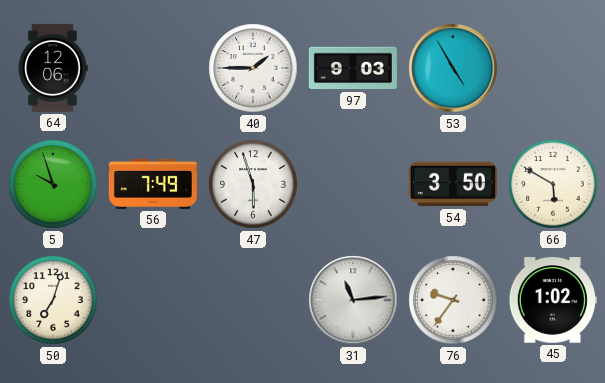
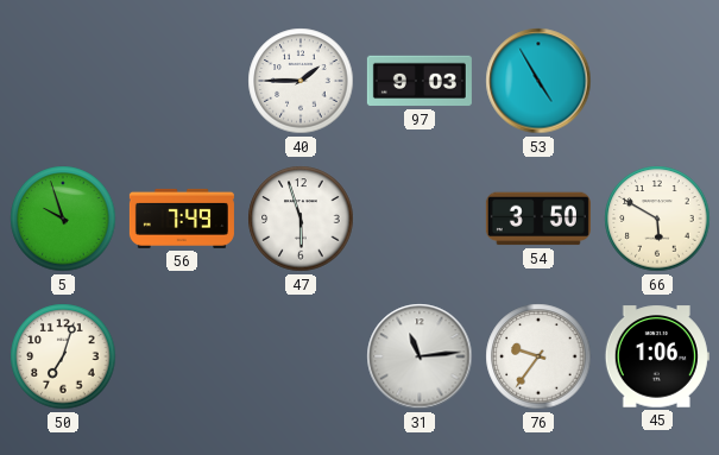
64: 12:06 -> none
45: 1:02 -> 1:06
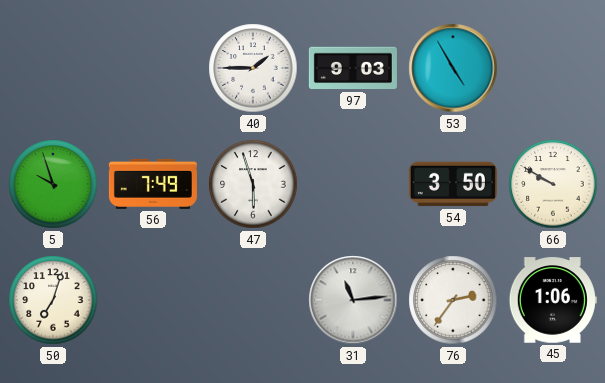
66: 5:50 -> 9:50
76: 9:36 -> 2:36
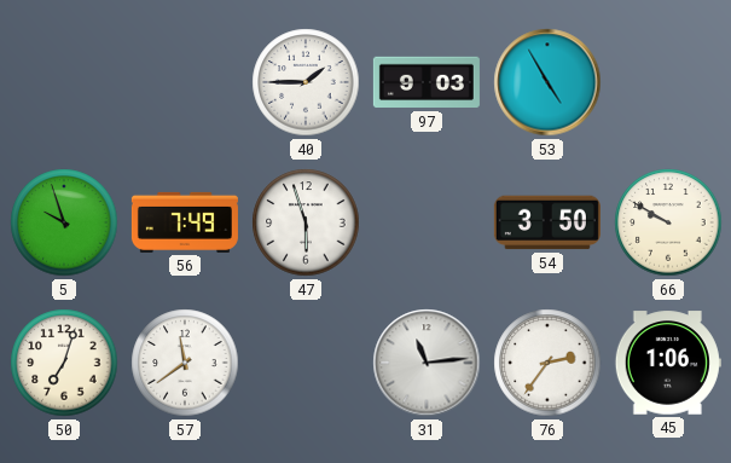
57: none -> 11:39
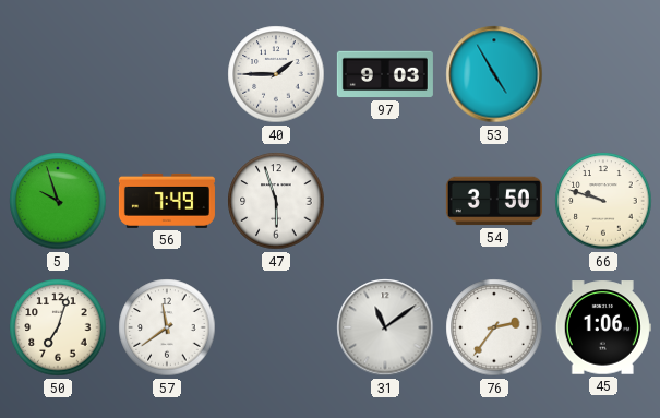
66: 9:50 -> 9:48
31: 11:14 -> 11:09
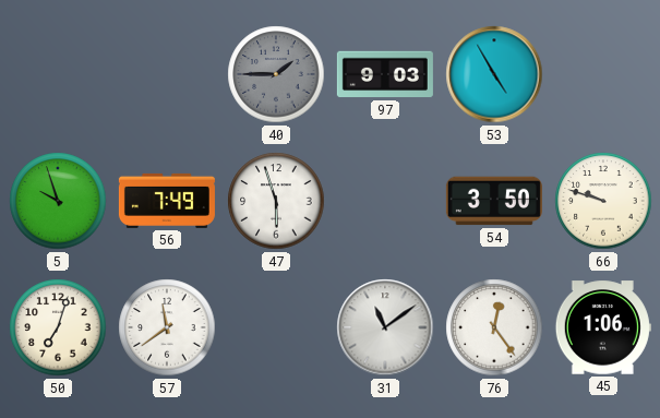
40 dial: white -> grey
76: 2:36 -> 12:24
